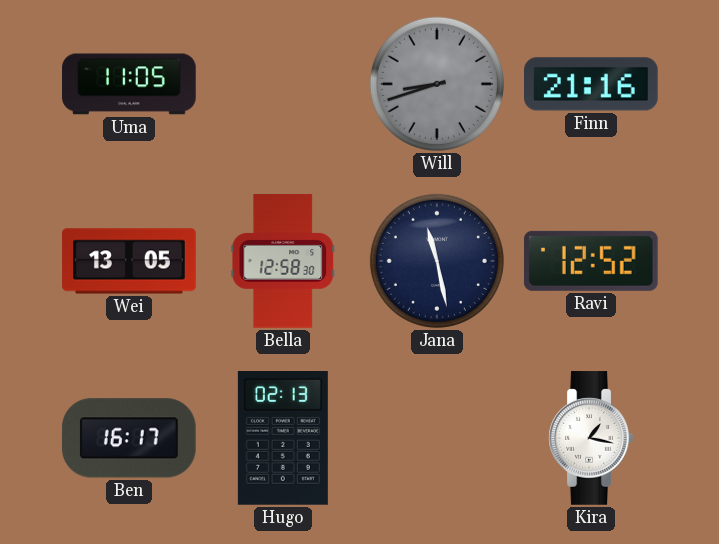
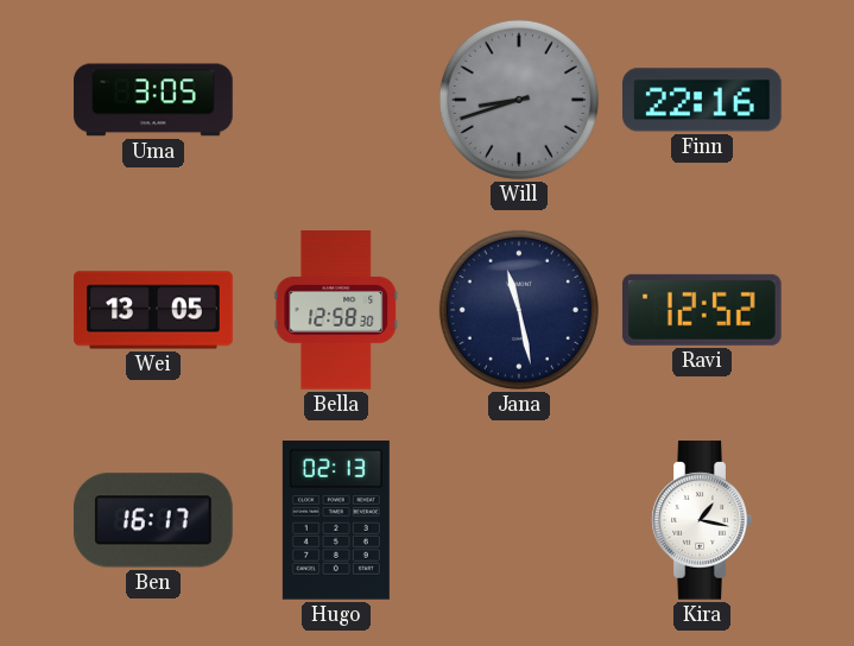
Uma: 11:05 -> 3:05
Finn: 21:16 -> 22:16
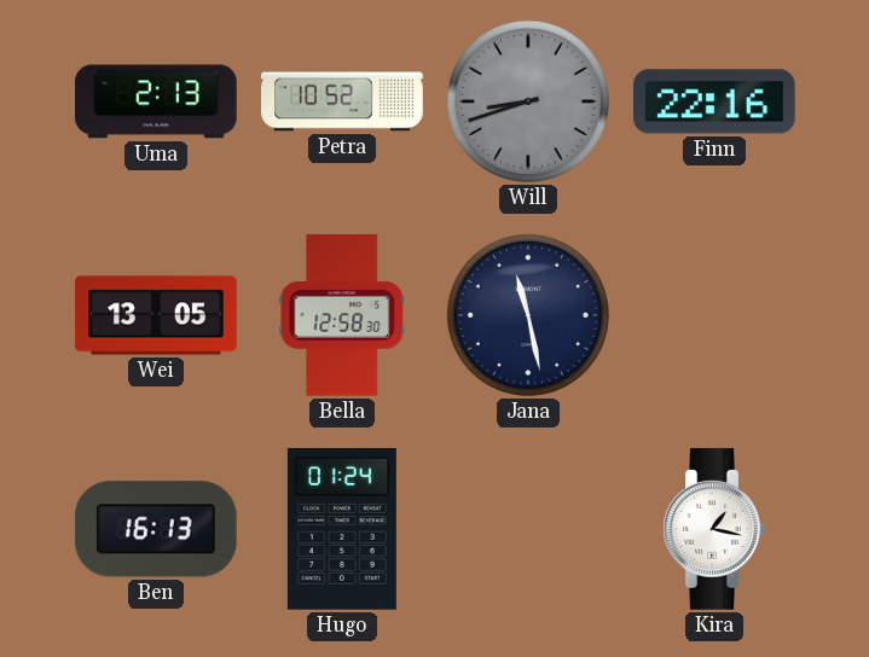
Uma: 3:05 -> 2:13
Petra: none -> 10:52
Ravi: 12:52 -> none
Ben: 16:17 -> 16:13
Hugo: 02:13 -> 01:24
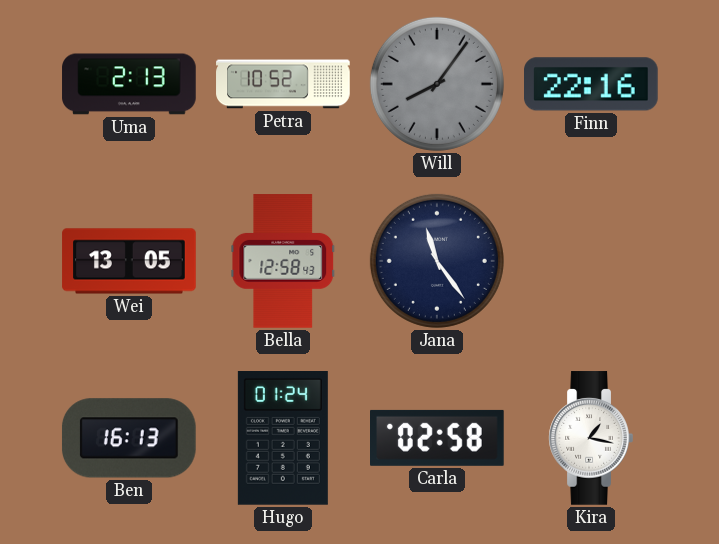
Will: 8:42 -> 8:06
Bella: 12:58:30 -> 12:58:43
Jana: 11:28 -> 11:24
Carla: none -> 02:58
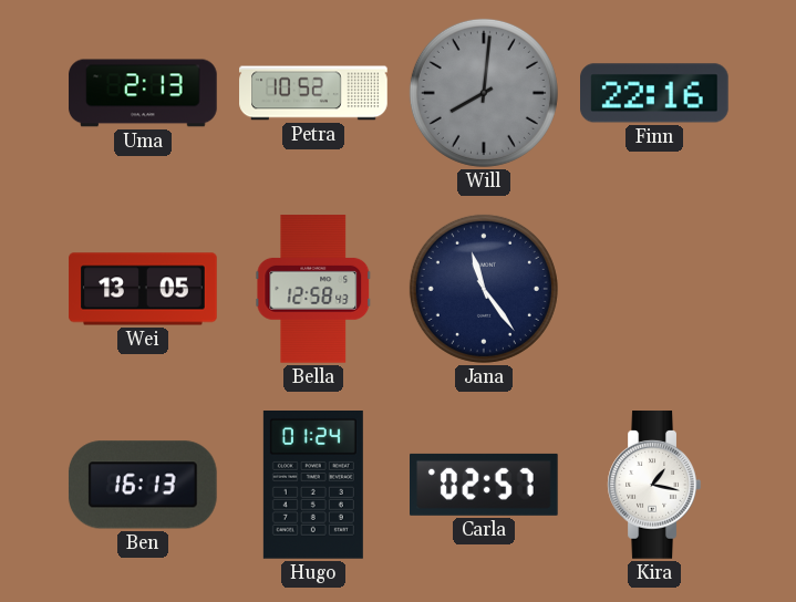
Will: 8:06 -> 8:01
Carla: 02:58 -> 02:57
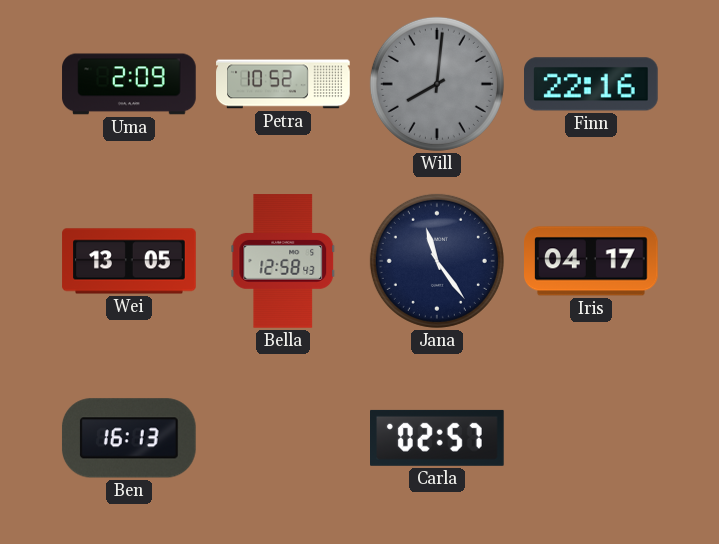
Uma: 2:13 -> 2:09
Iris: none -> 04:17
Hugo: 01:24 -> none
Kira: 1:17 -> none
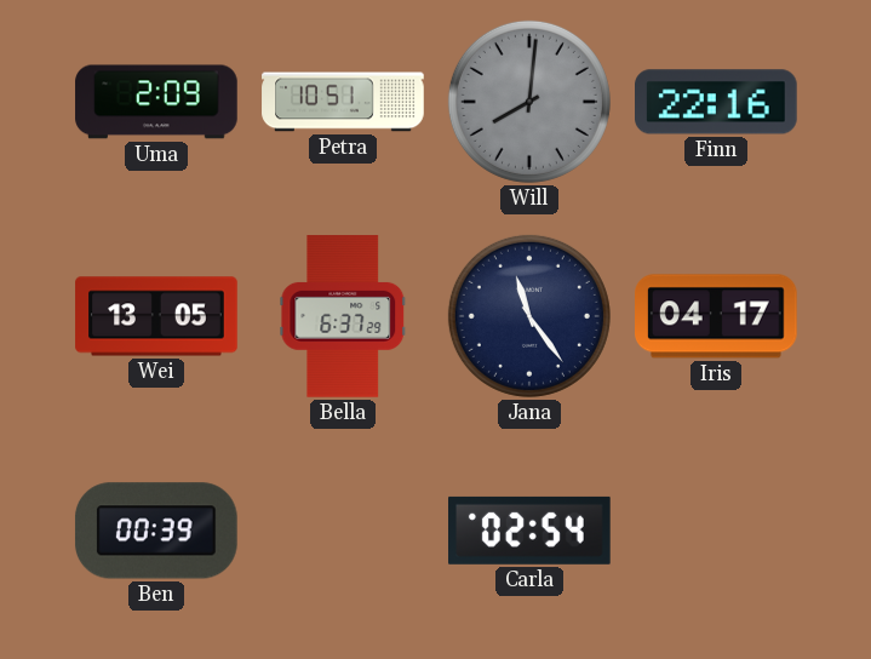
Petra: 10:52 -> 10:51
Bella: 12:58 -> 6:37
Ben: 16:13 -> 00:39
Carla: 02:57 -> 02:54
